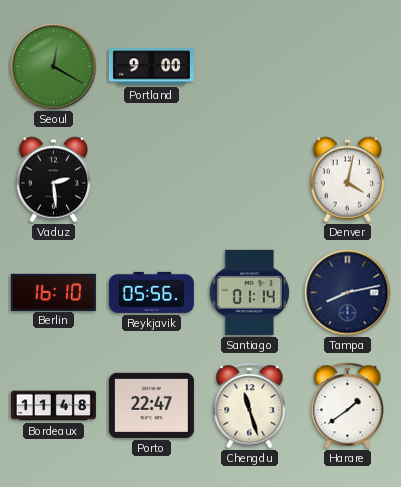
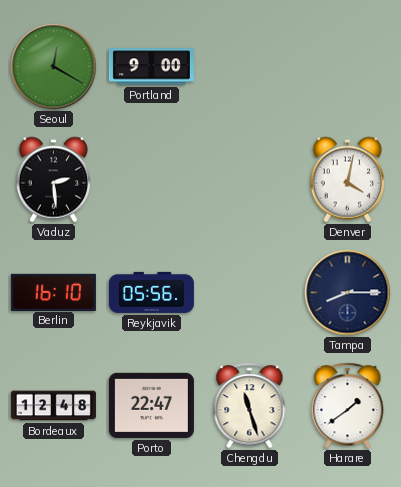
Santiago: 01:14 -> none
Tampa: 8:13 -> 8:15
Bordeaux: 11:48 -> 12:48
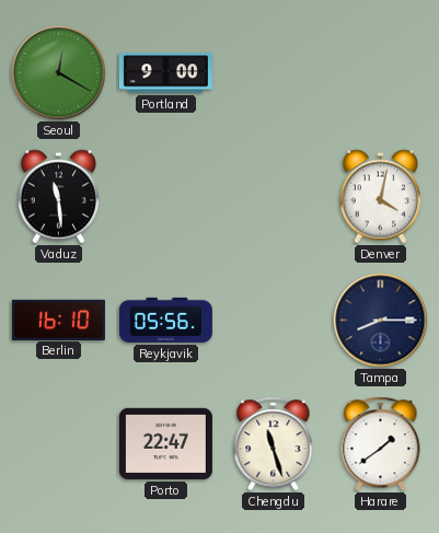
Vaduz: 2:29 -> 11:29
Bordeaux: 12:48 -> none
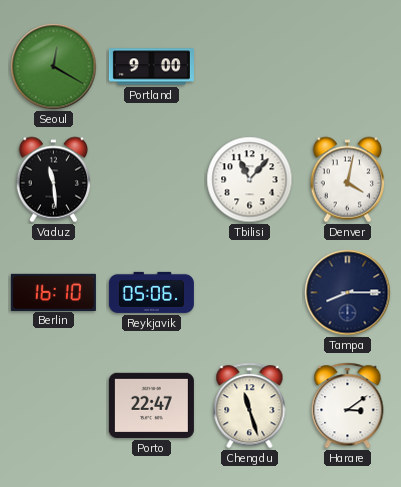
Tbilisi: none -> 11:07
Reykjavik: 05:56 -> 05:06
Harare: 1:39 -> 3:09
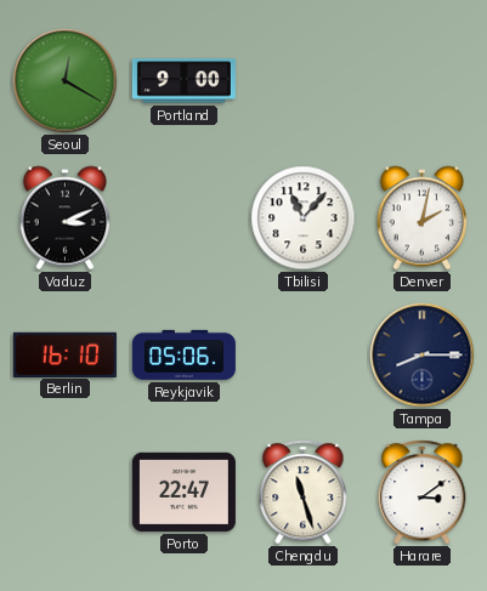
Vaduz: 11:29 -> 3:11
Denver: 4:02 -> 2:02
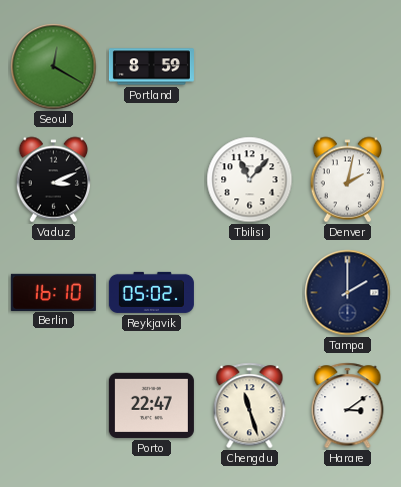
Portland: 9:00 -> 8:59
Reykjavik: 05:06 -> 05:02
Tampa: 8:15 -> 2:00
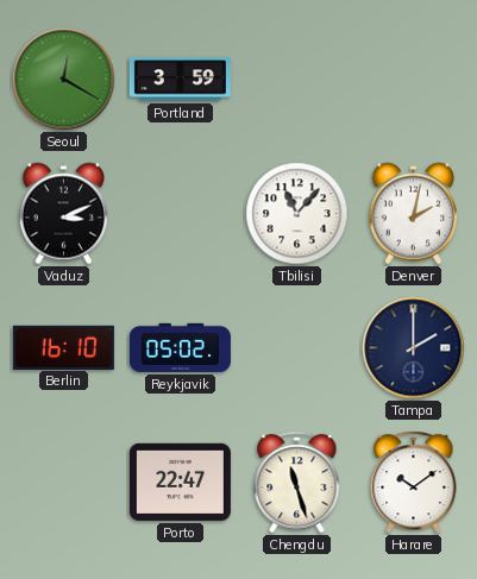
Portland: 8:59 -> 3:59
Harare: 3:09 -> 10:09
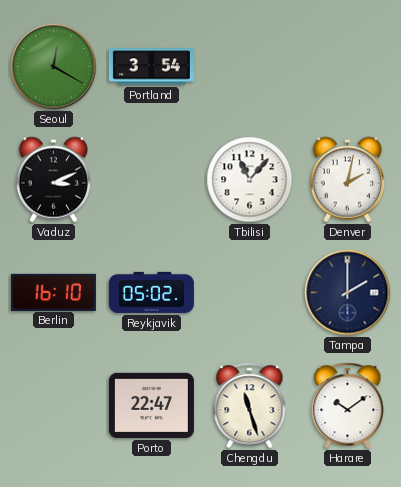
Portland: 3:59 -> 3:54
